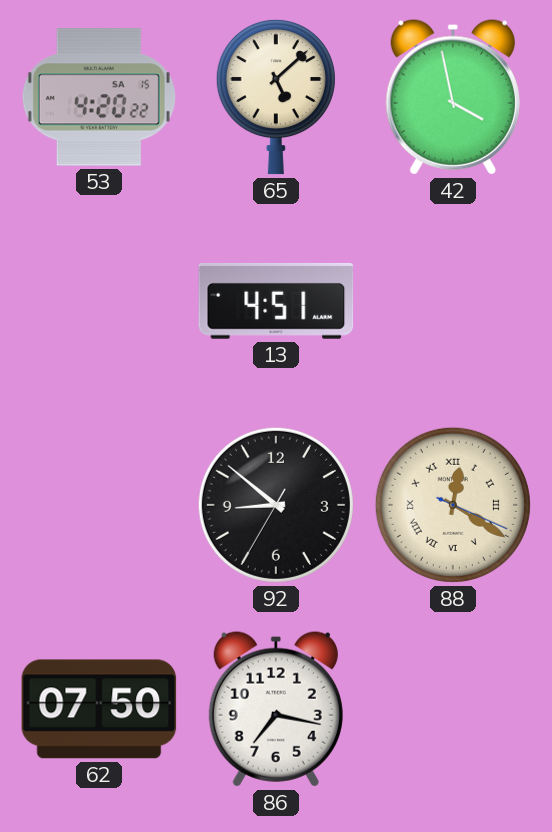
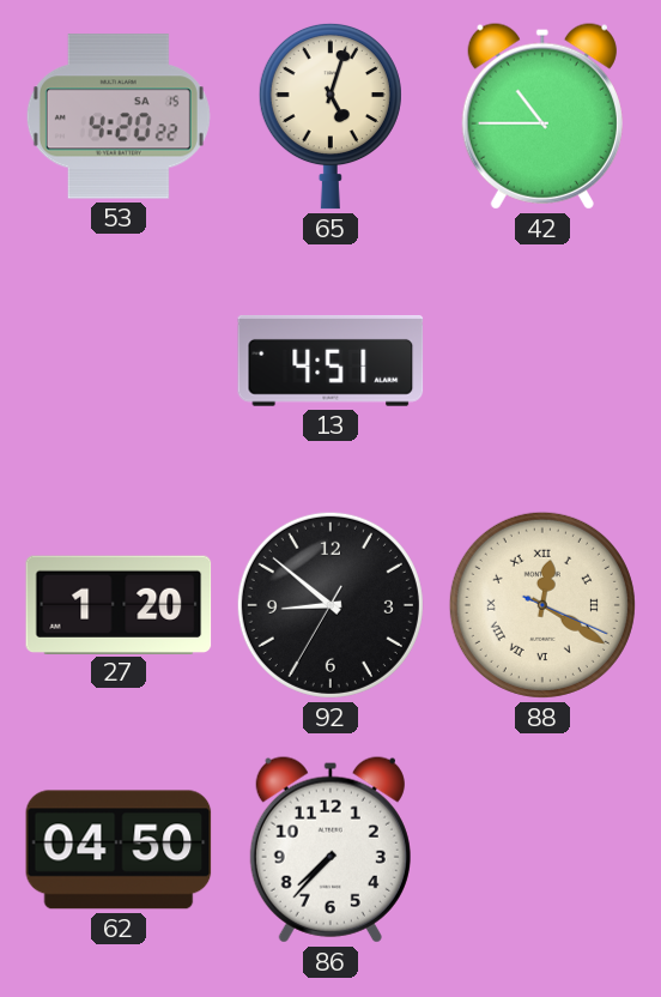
65: 5:08 -> 5:03
42: 3:58 -> 10:45
27: none -> 1:20
62: 07:50 -> 04:50
86: 7:17 -> 7:37
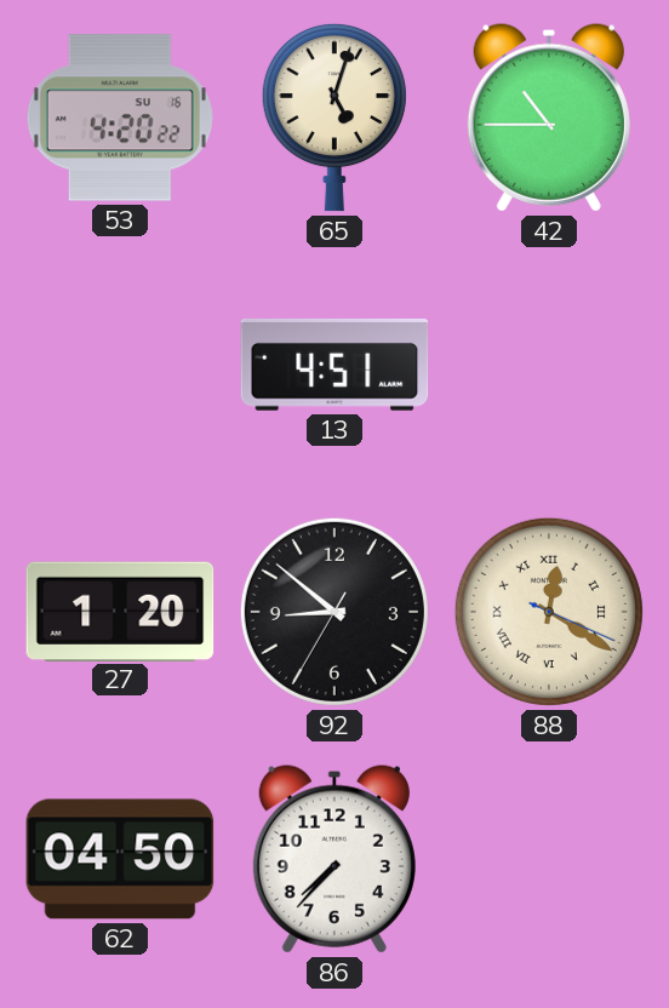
53 date: SA 15 -> SU 16
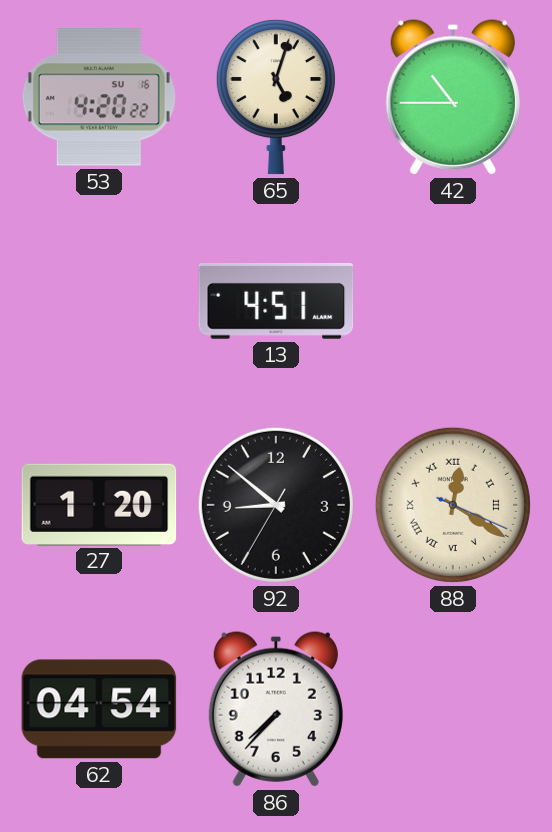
62: 04:50 -> 04:54
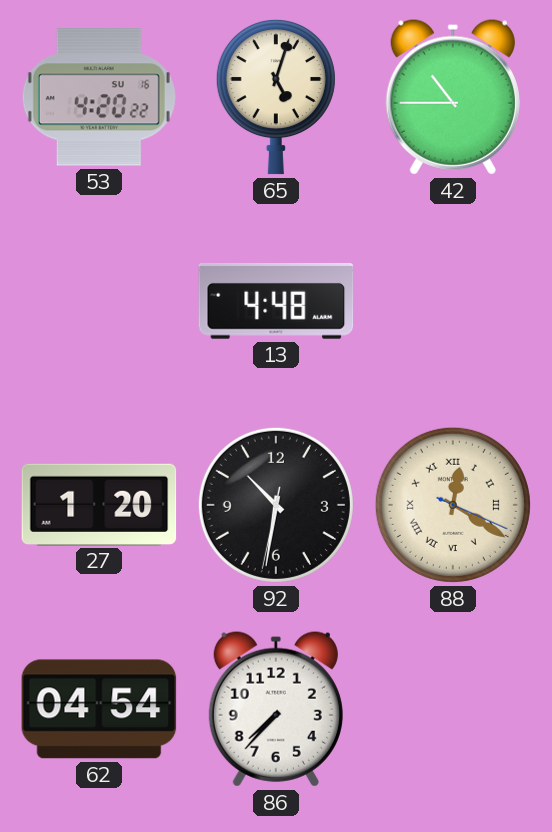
13: 4:51 -> 4:48
92: 8:51 -> 10:31
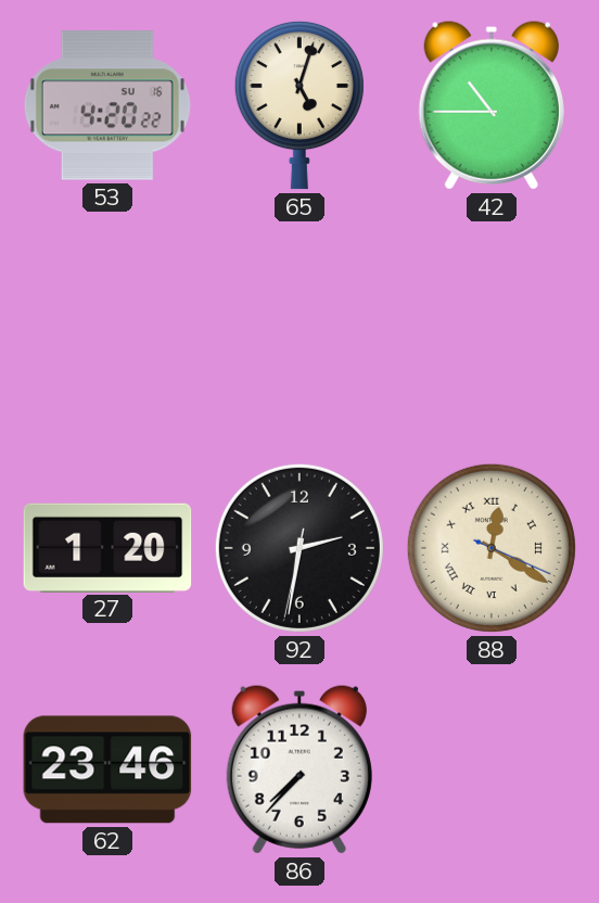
13: 4:48 -> none
92: 10:31 -> 2:31
62: 04:54 -> 23:46
